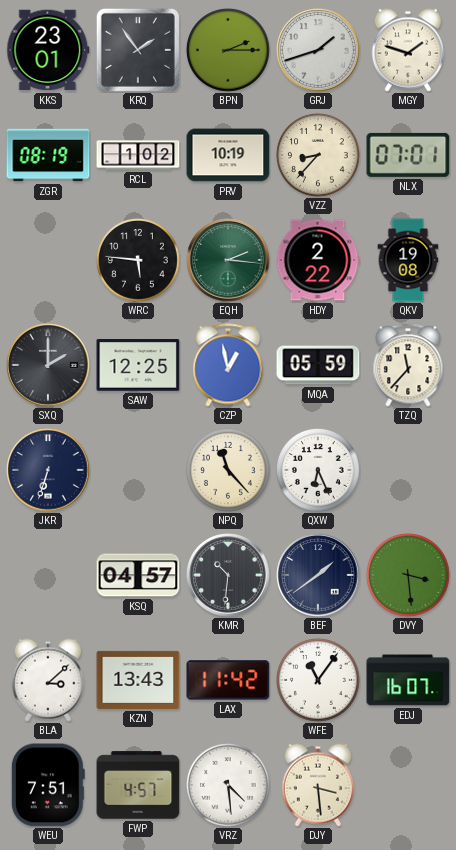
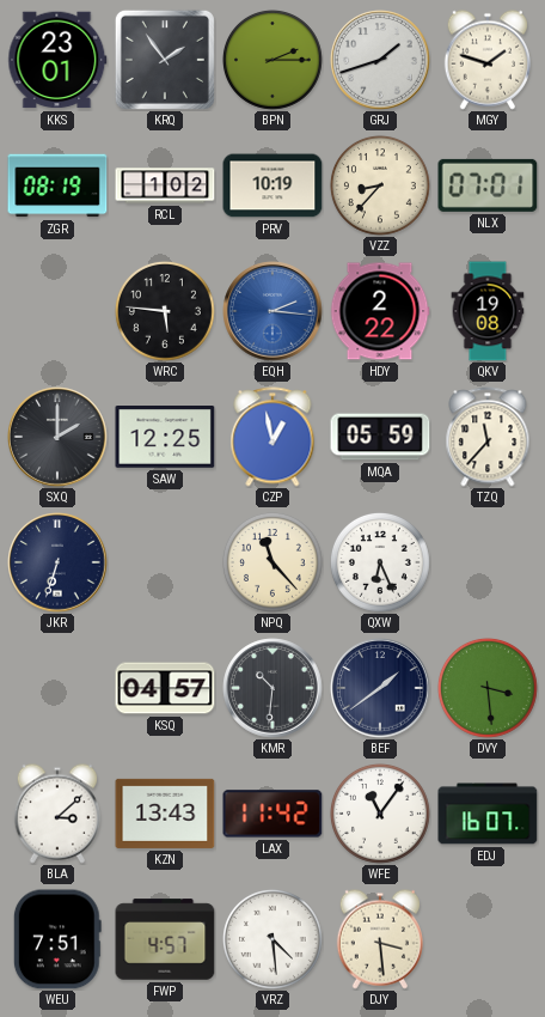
EQH dial: green -> blue
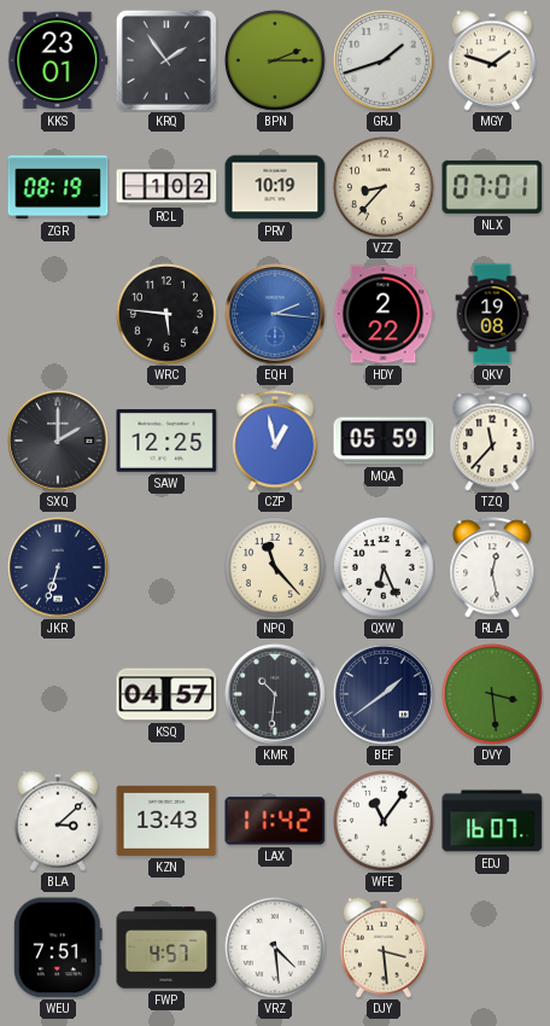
RLA: none -> 12:28
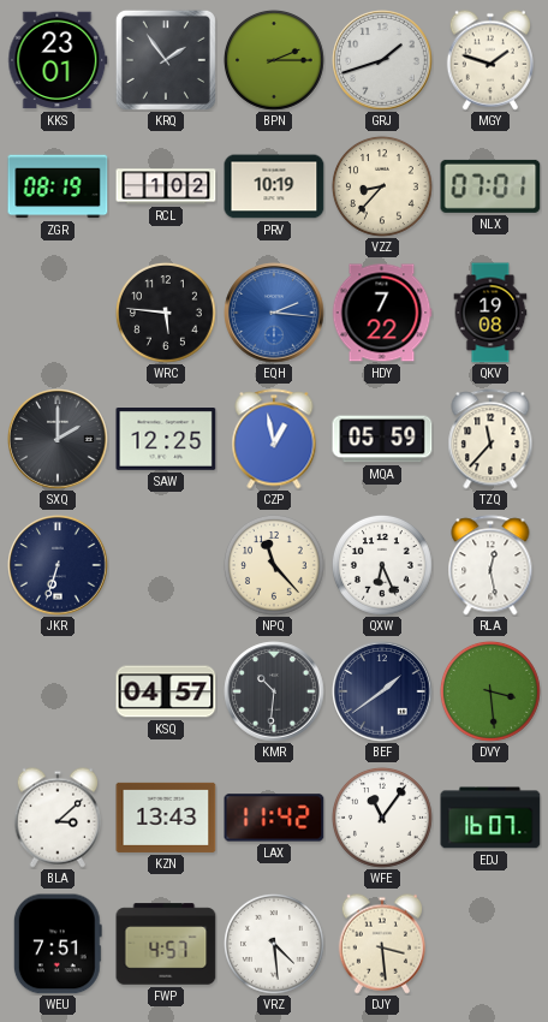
HDY: 2:22 -> 7:22
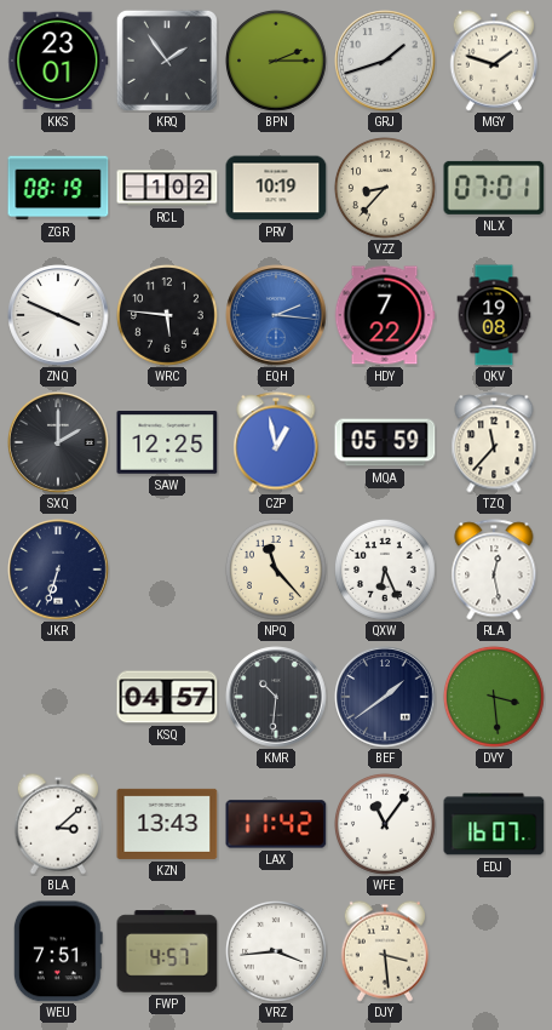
ZNQ: none -> 3:49
VRZ: 4:29 -> 3:44
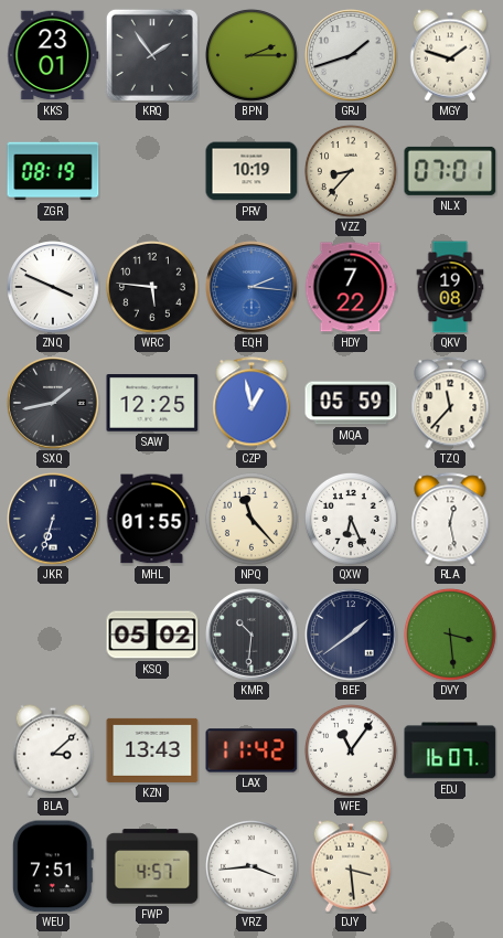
RCL: 1:02 -> none
SXQ: 2:00 -> 1:43
MHL: none -> 01:55
KSQ: 04:57 -> 05:02
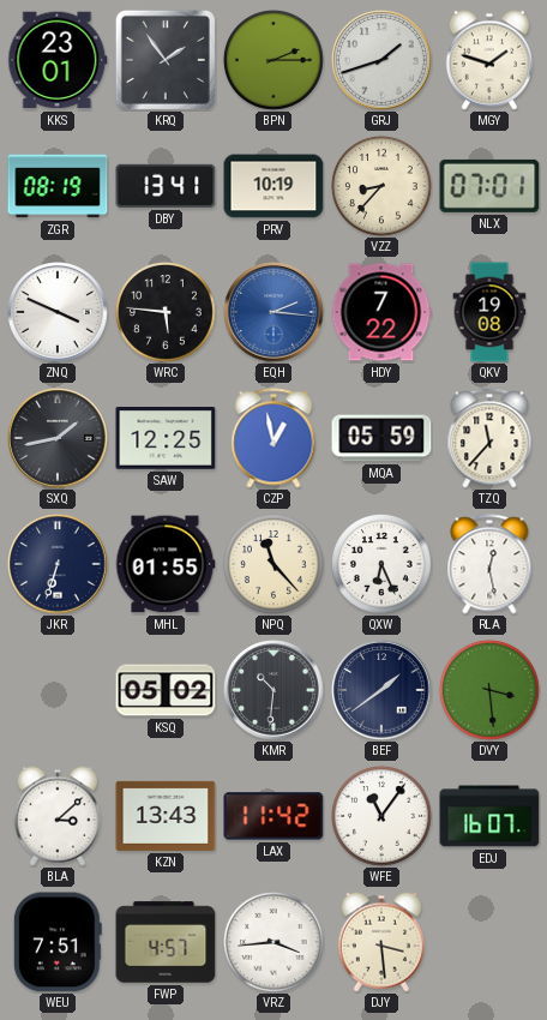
DBY: none -> 13:41
